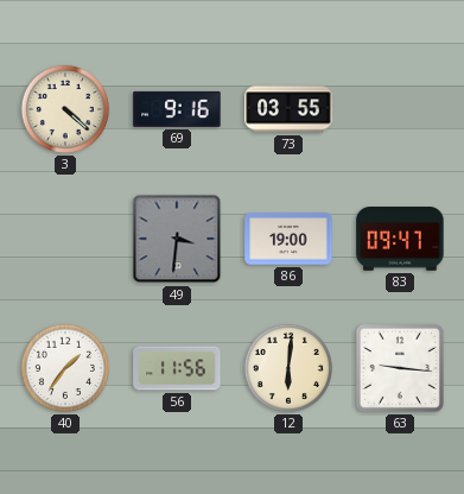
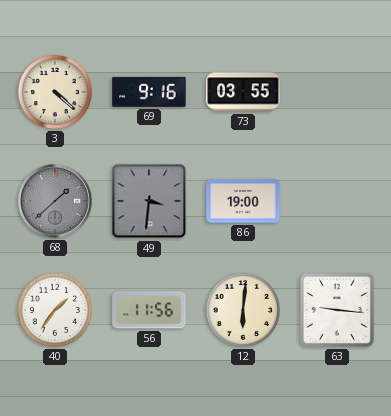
68: none -> 1:38
83: 09:47 -> none
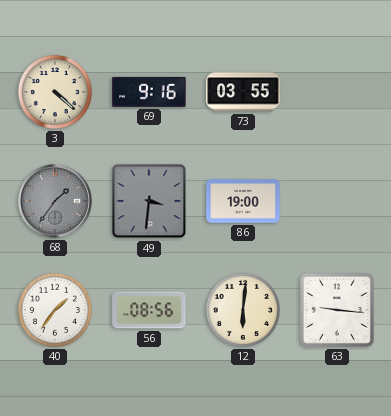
68: 1:38 -> 1:36
56: 11:56 -> 08:56
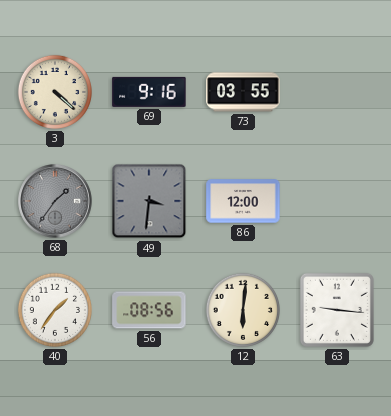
86: 19:00 -> 12:00
